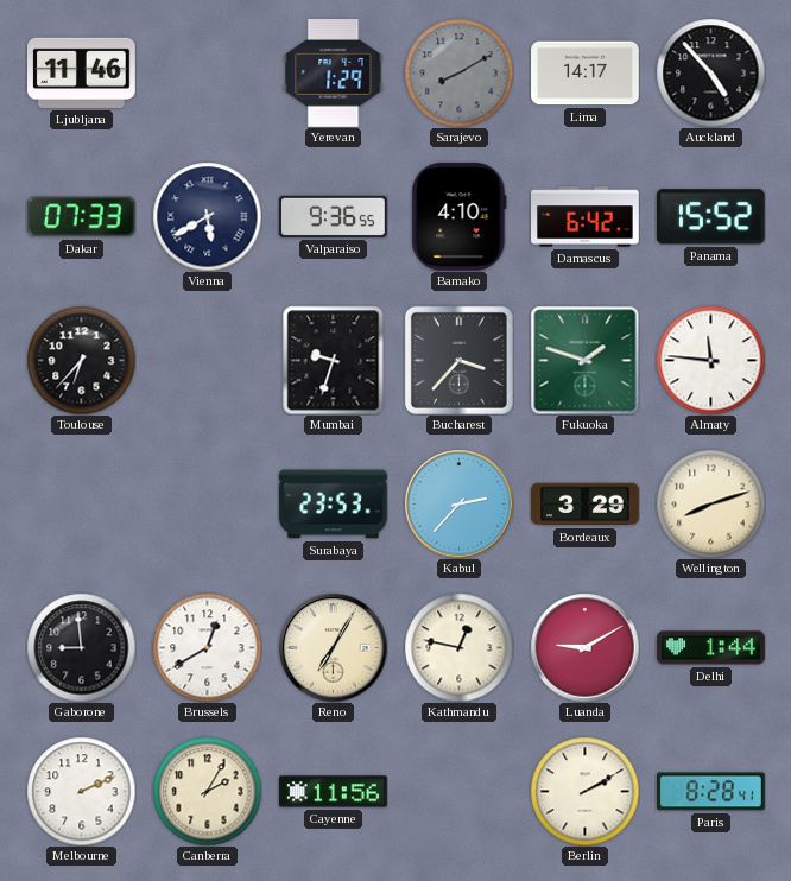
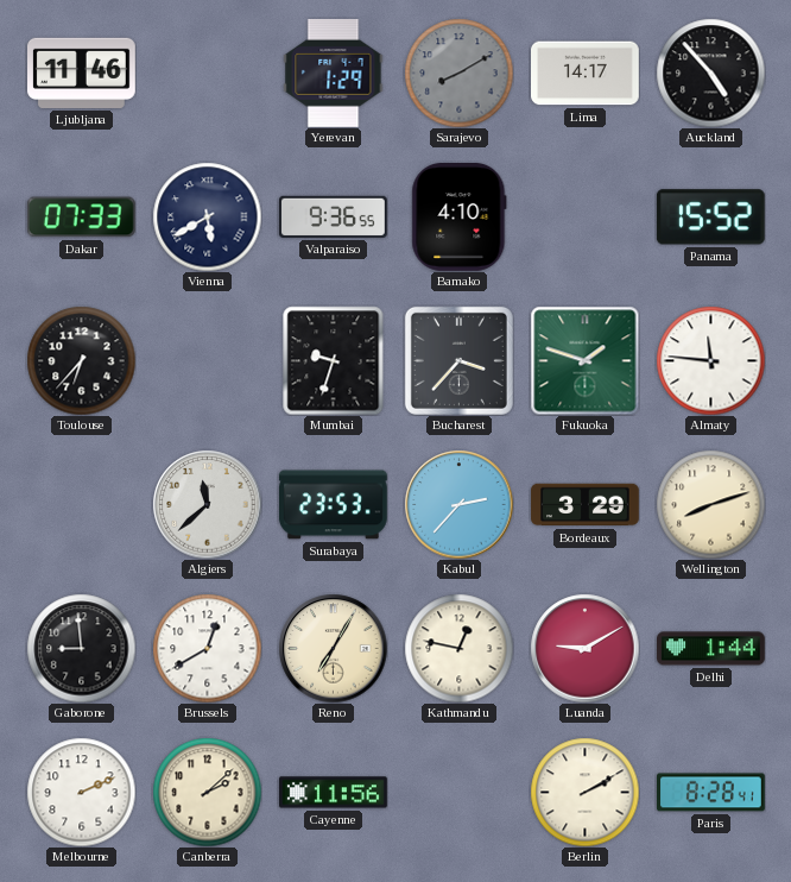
Damascus: 6:42 -> none
Algiers: none -> 11:38
Canberra: 2:05 -> 2:08
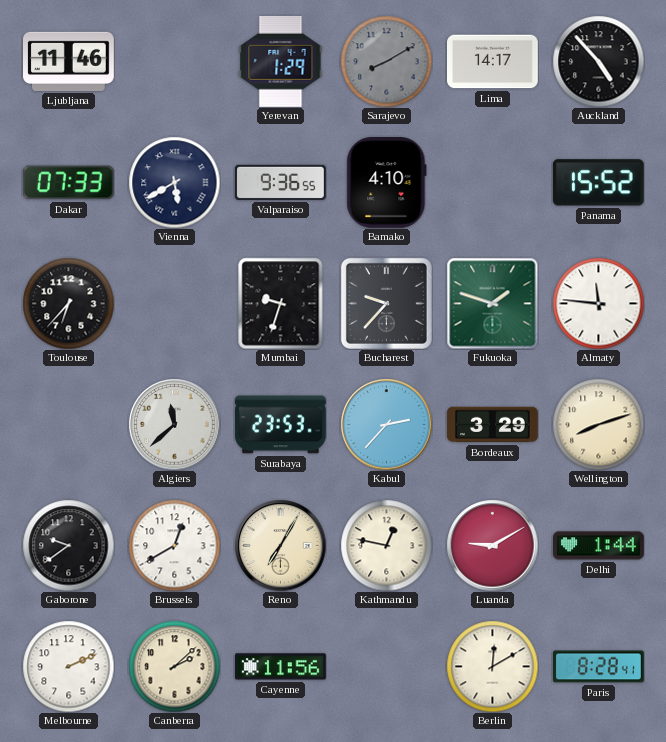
Bucharest: 3:37 -> 9:37
Gaborone: 8:59 -> 9:39
Berlin: 2:10 -> 12:10
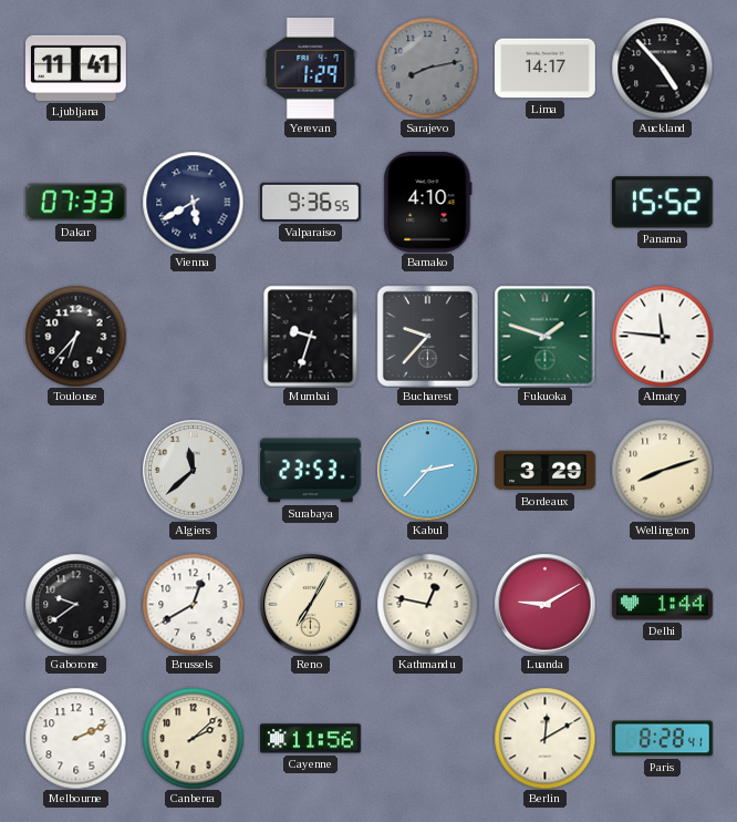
Ljubljana: 11:46 -> 11:41
Sarajevo: 8:10 -> 8:13
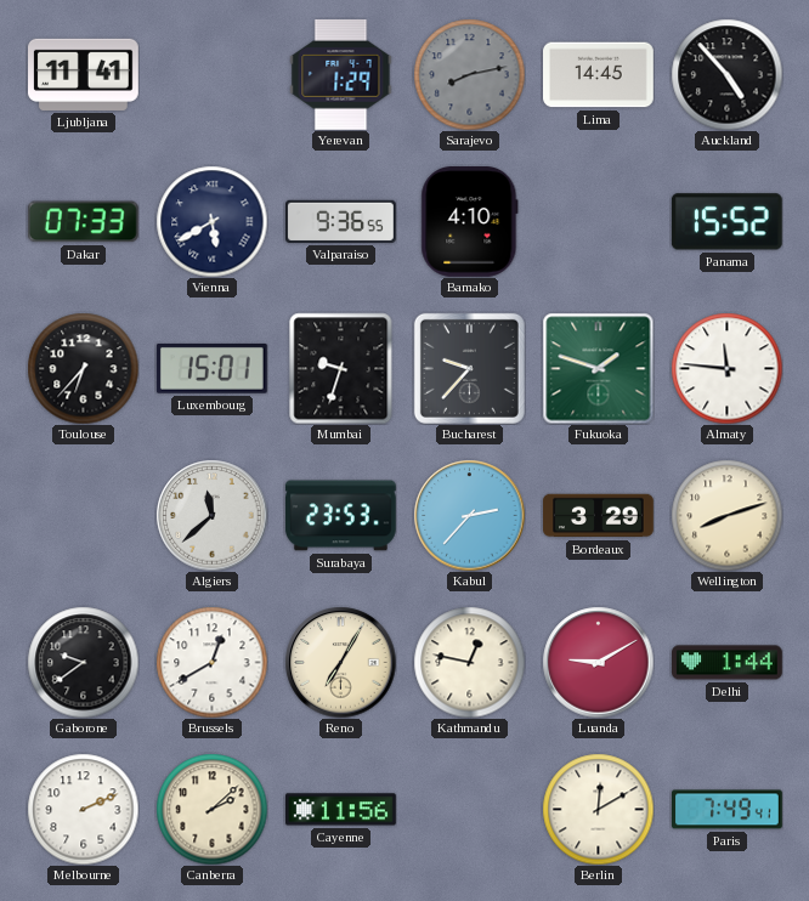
Lima: 14:17 -> 14:45
Luxembourg: none -> 15:01
Paris: 8:28 -> 7:49
